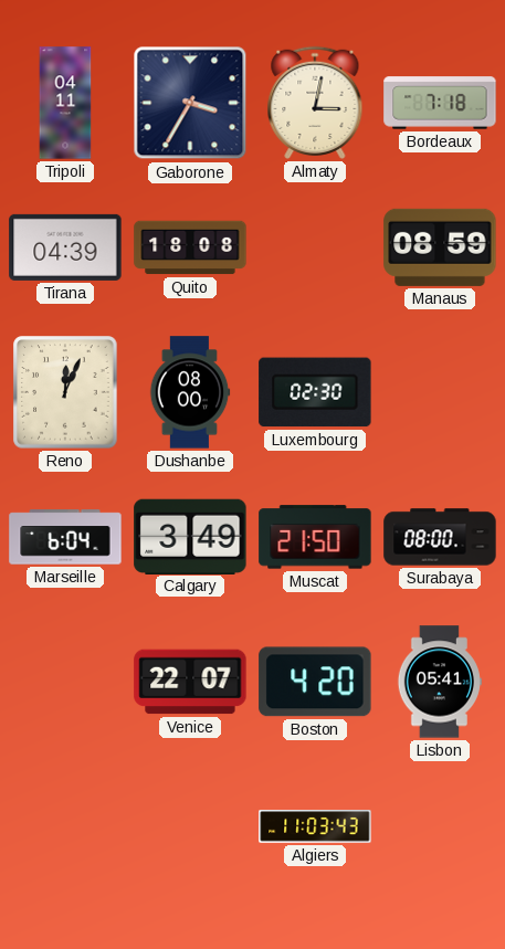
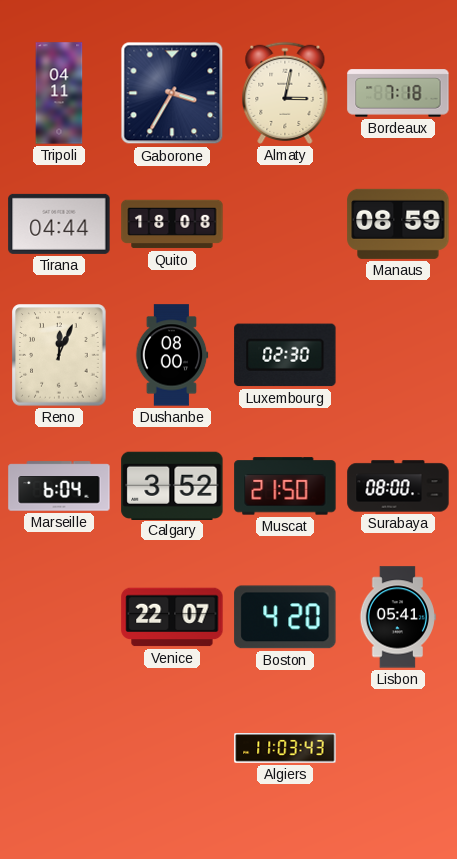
Tirana: 04:39 -> 04:44
Calgary: 3:49 -> 3:52
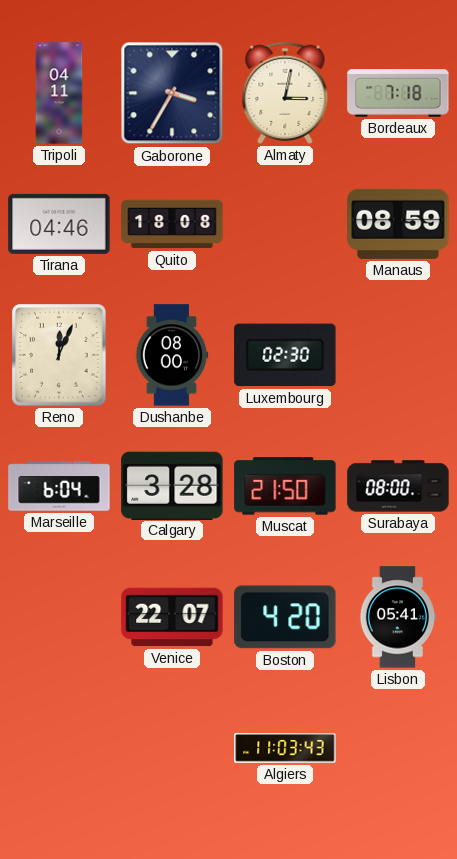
Tirana: 04:44 -> 04:46
Calgary: 3:52 -> 3:28
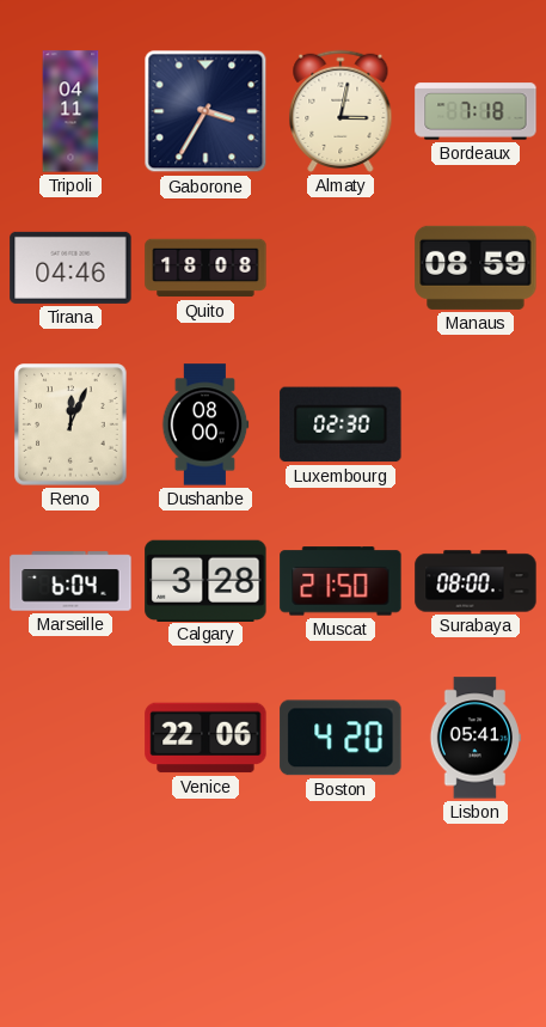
Venice: 22:07 -> 22:06
Algiers: 11:03 -> none
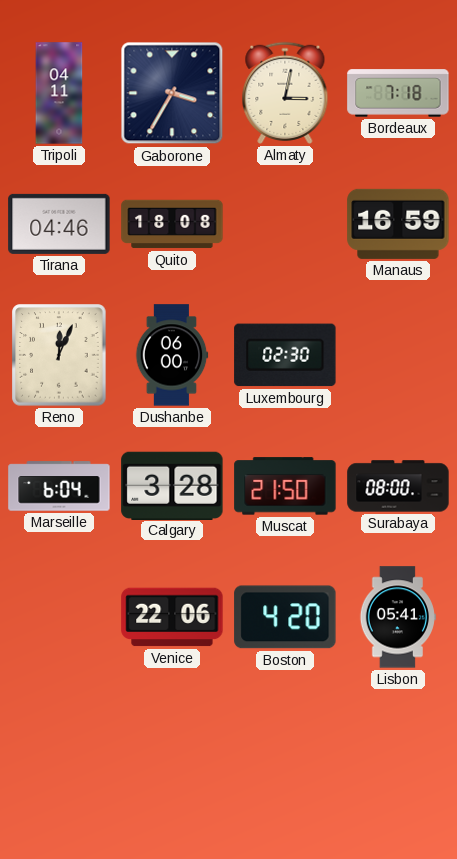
Manaus: 08:59 -> 16:59
Dushanbe: 08:00 -> 06:00
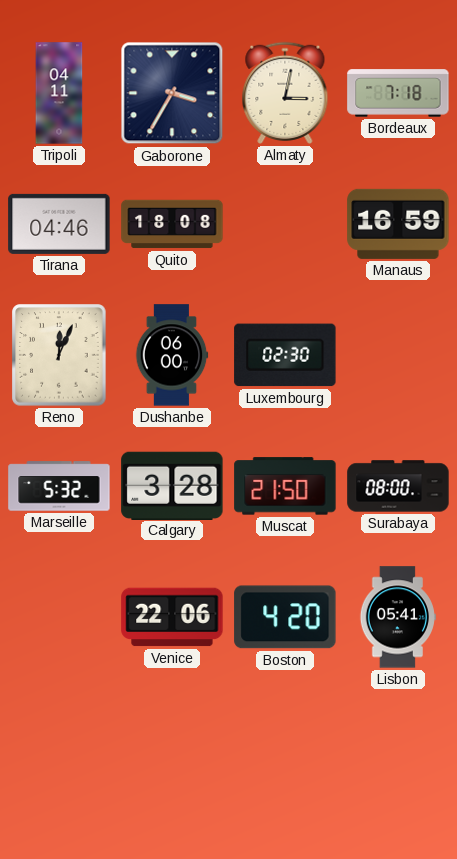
Marseille: 6:04 -> 5:32
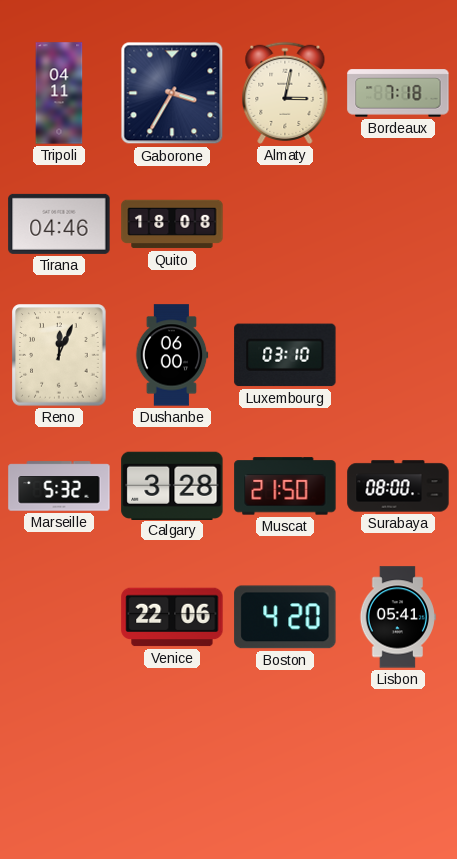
Manaus: 16:59 -> none
Luxembourg: 02:30 -> 03:10
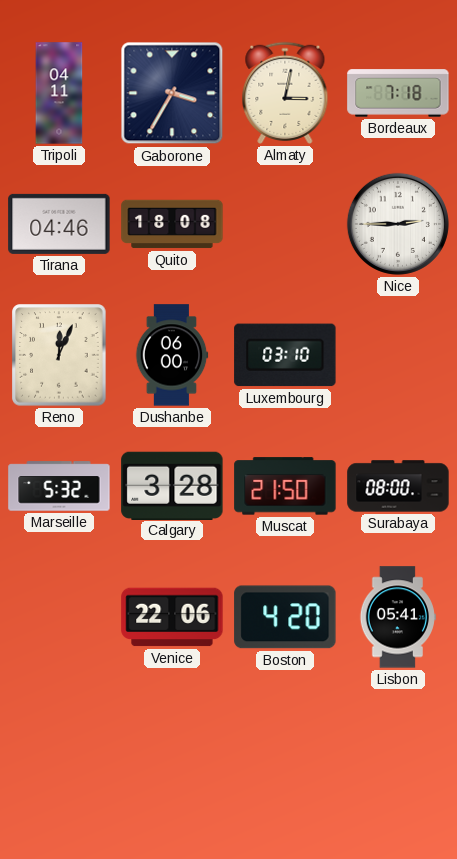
Nice: none -> 2:45
